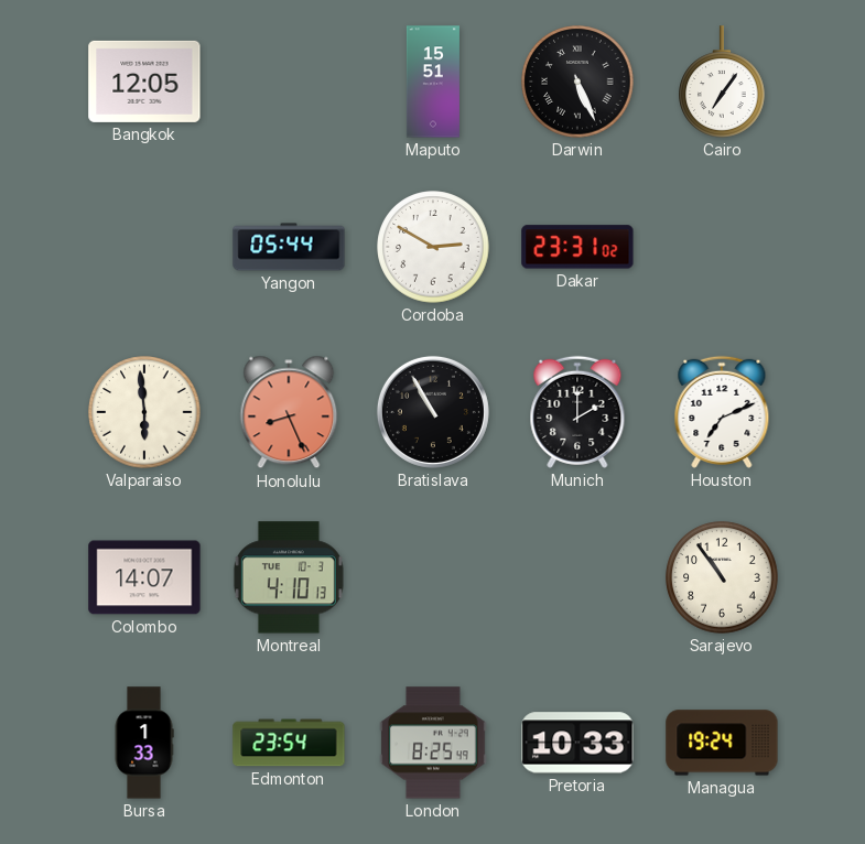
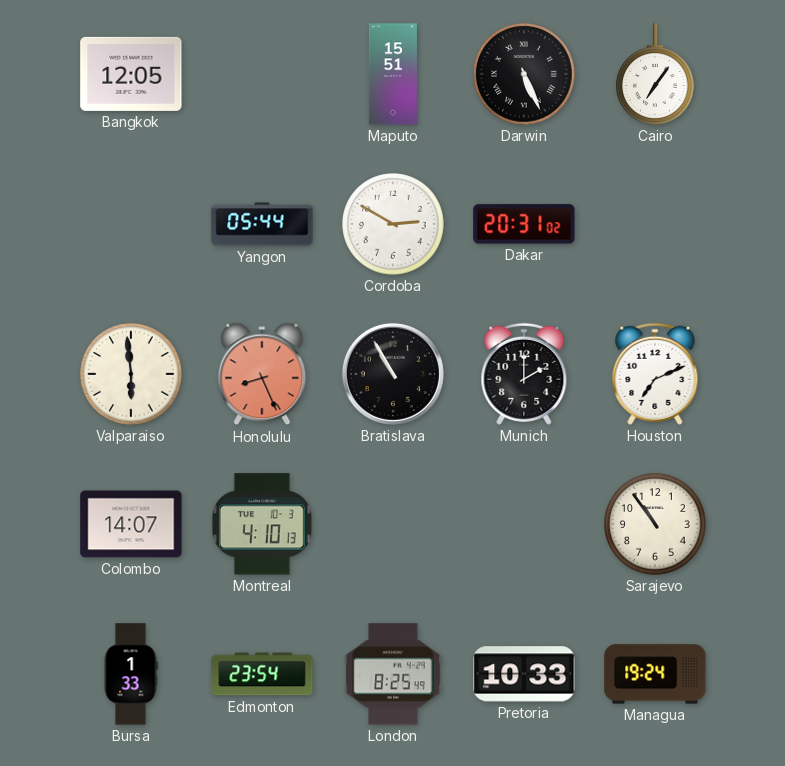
Dakar: 23:31 -> 20:31
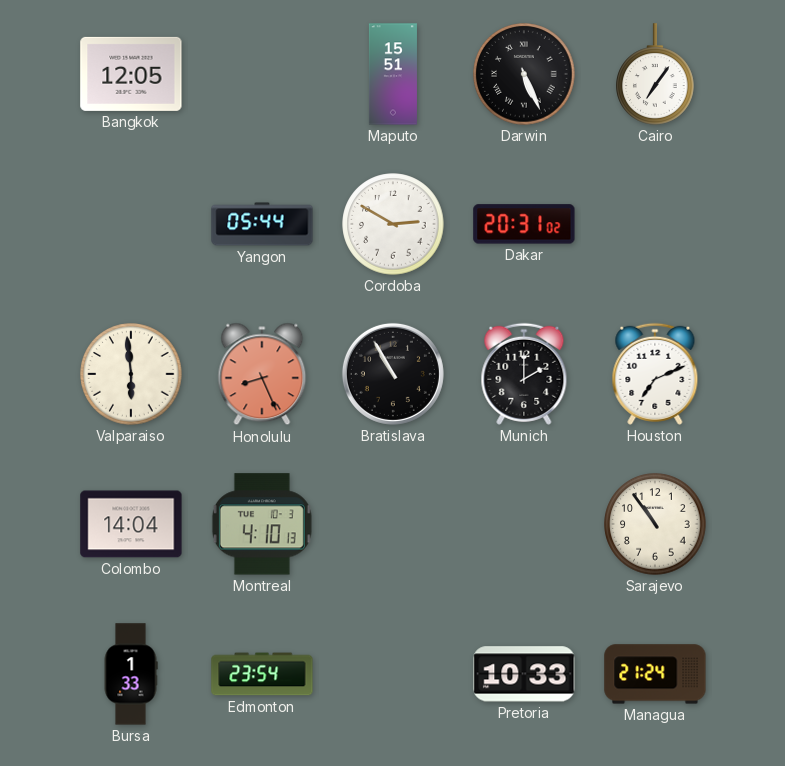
Colombo: 14:07 -> 14:04
London: 8:25 -> none
Managua: 19:24 -> 21:24
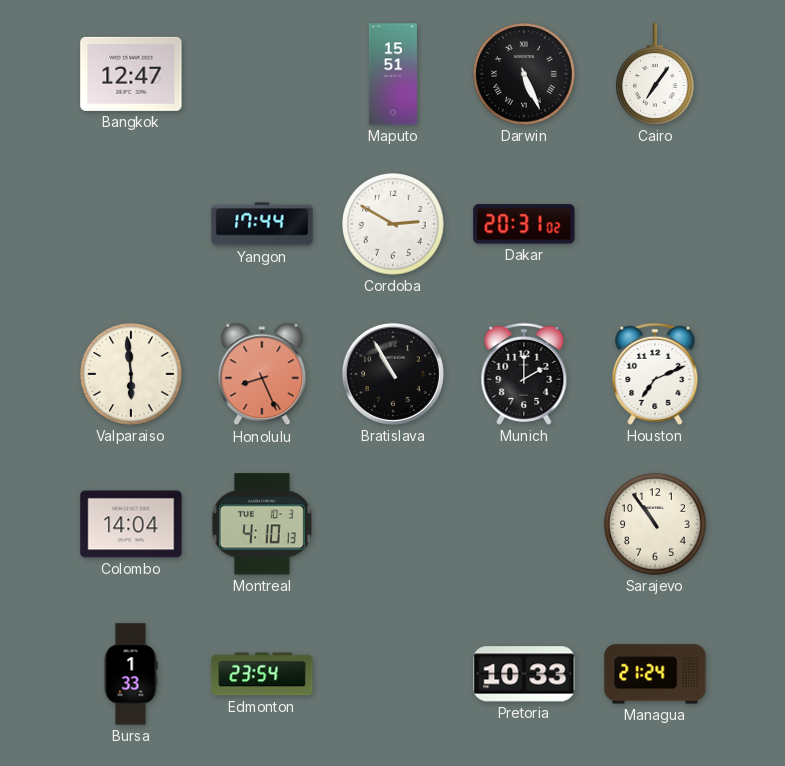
Bangkok: 12:05 -> 12:47
Yangon: 05:44 -> 17:44
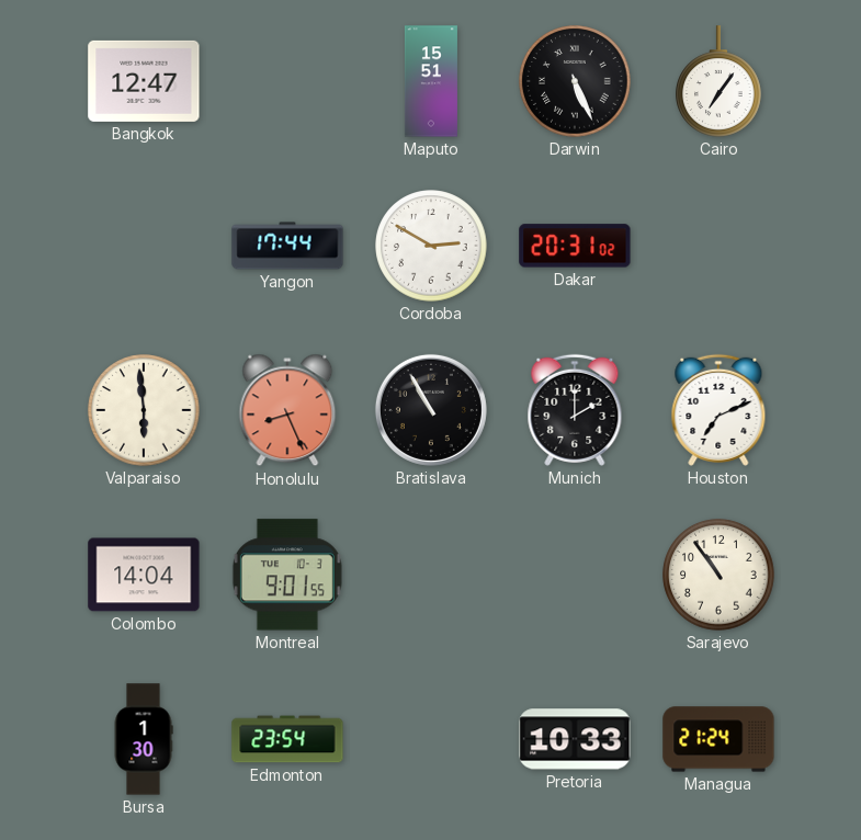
Montreal: 4:10 -> 9:01
Bursa: 1:33 -> 1:30
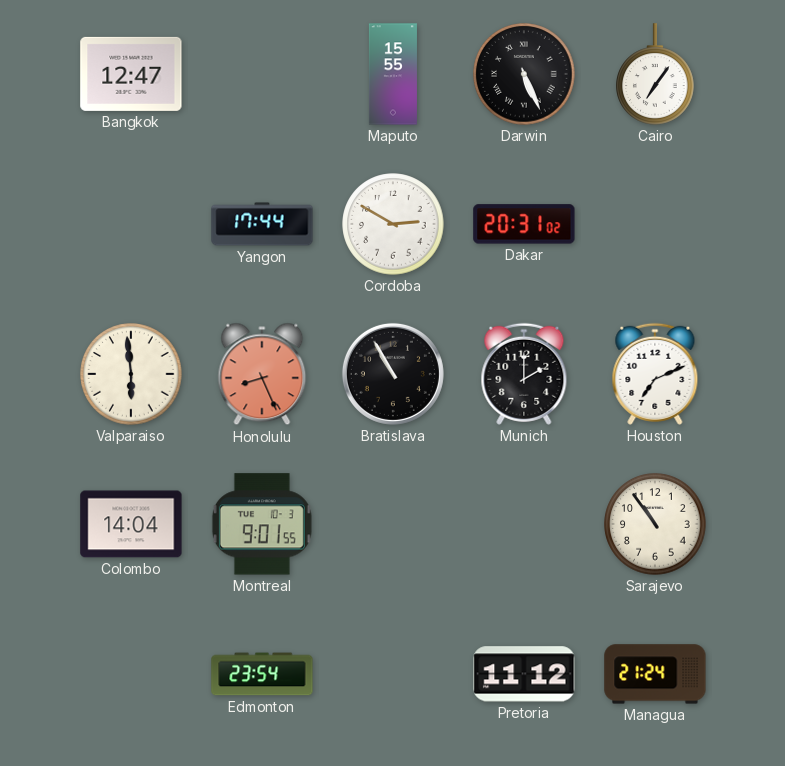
Maputo: 15:51 -> 15:55
Bursa: 1:30 -> none
Pretoria: 10:33 -> 11:12
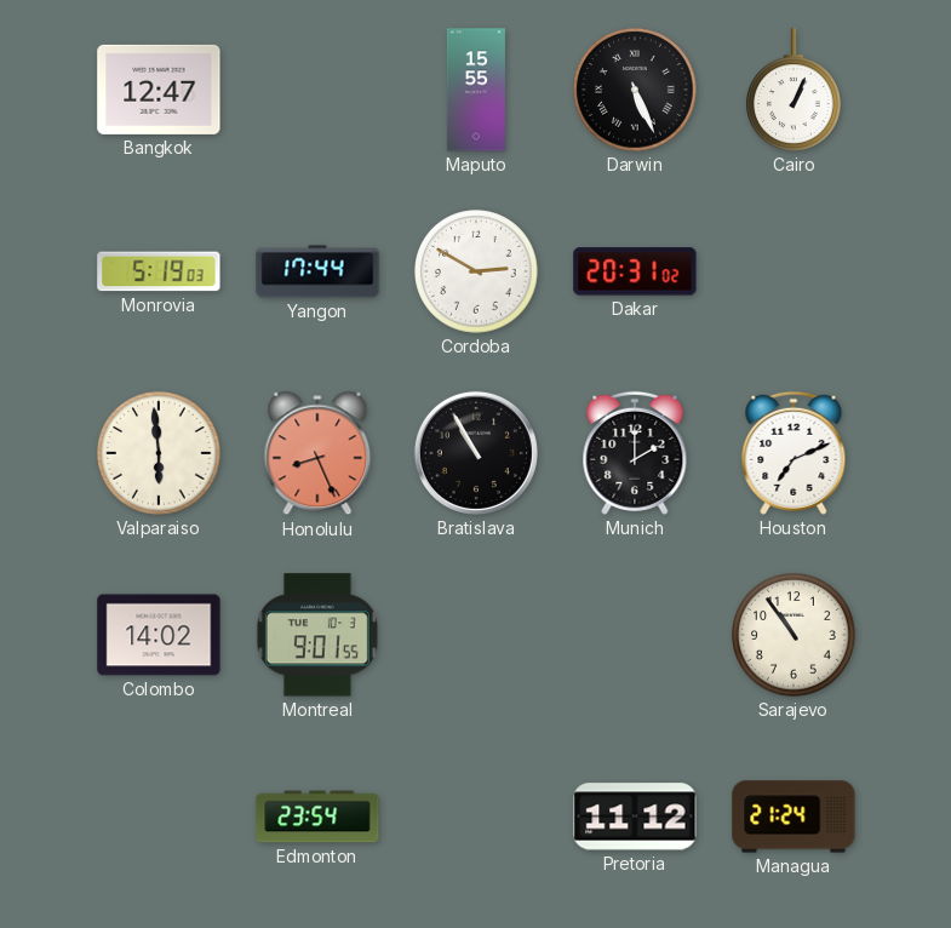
Cairo: 7:06 -> 1:04
Monrovia: none -> 5:19
Colombo: 14:04 -> 14:02
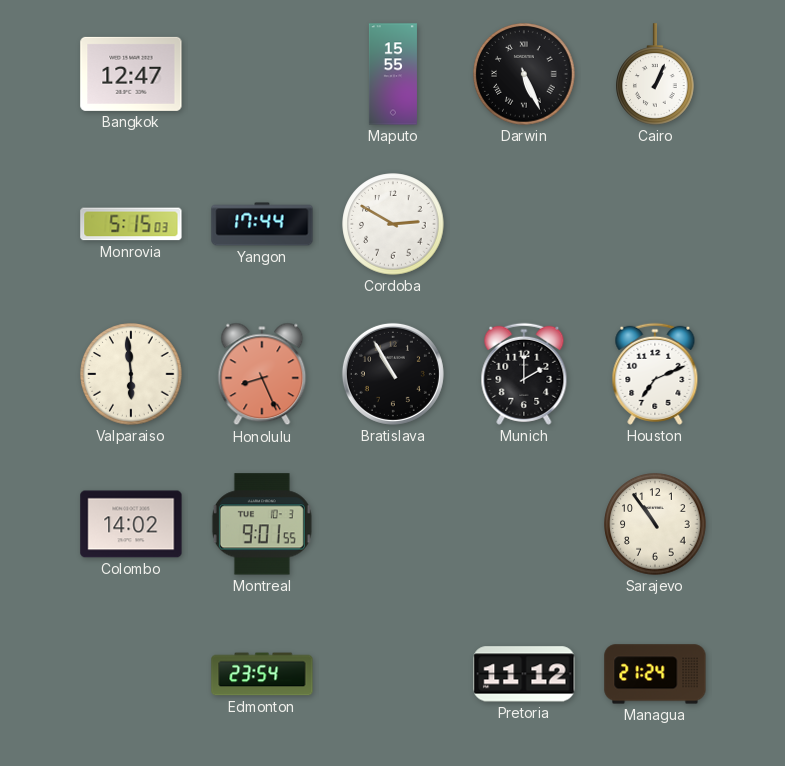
Monrovia: 5:19 -> 5:15
Dakar: 20:31 -> none
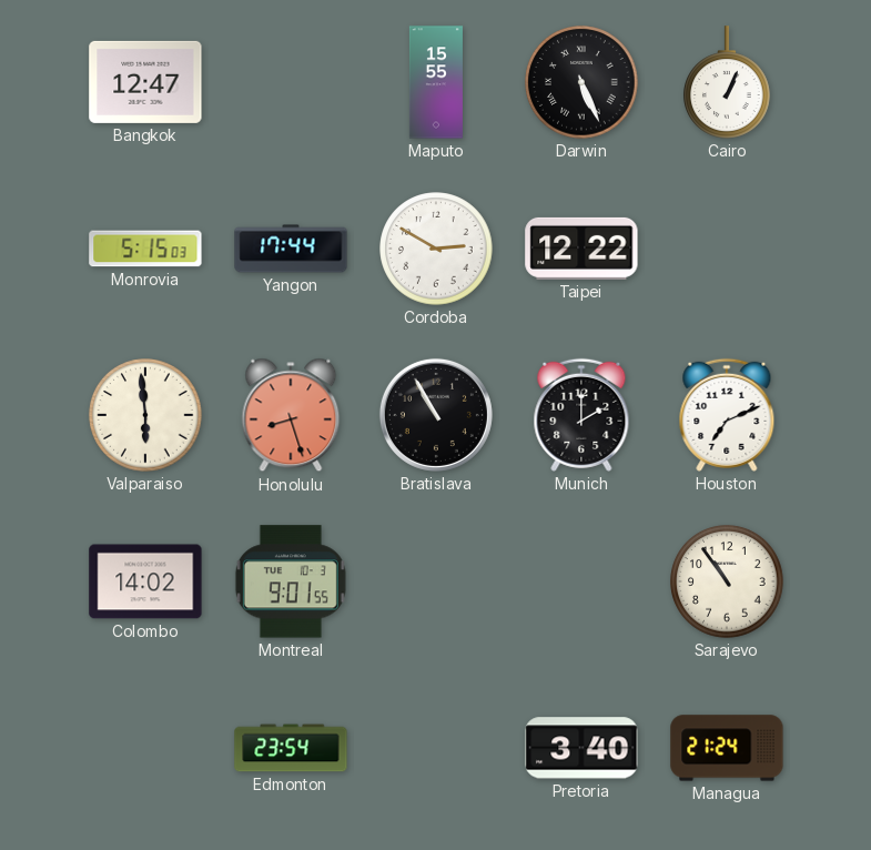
Taipei: none -> 12:22
Honolulu: 8:26 -> 8:27
Pretoria: 11:12 -> 3:40
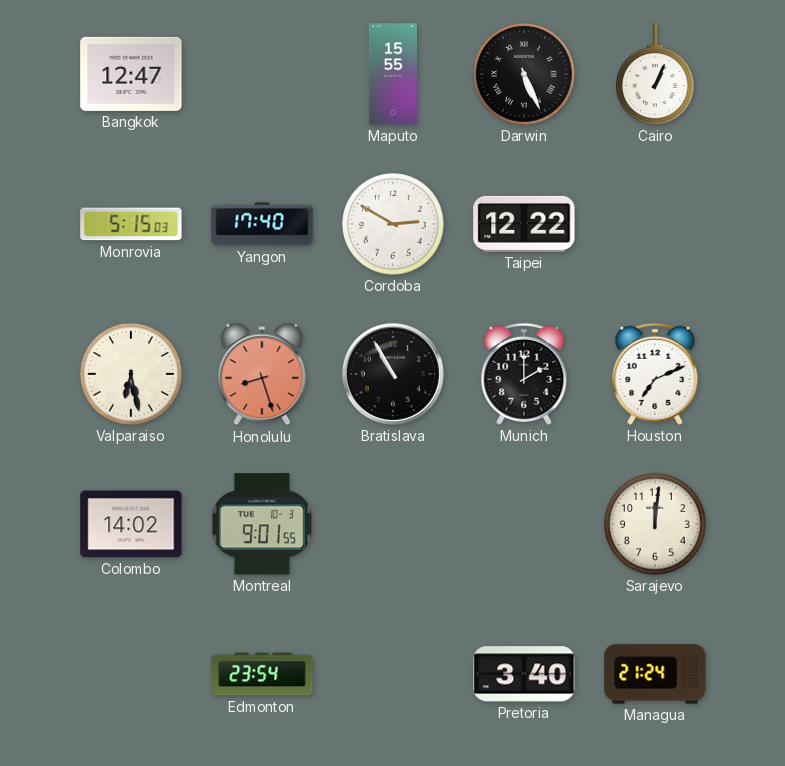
Yangon: 17:44 -> 17:40
Valparaiso: 5:59 -> 6:28
Sarajevo: 10:54 -> 12:01
